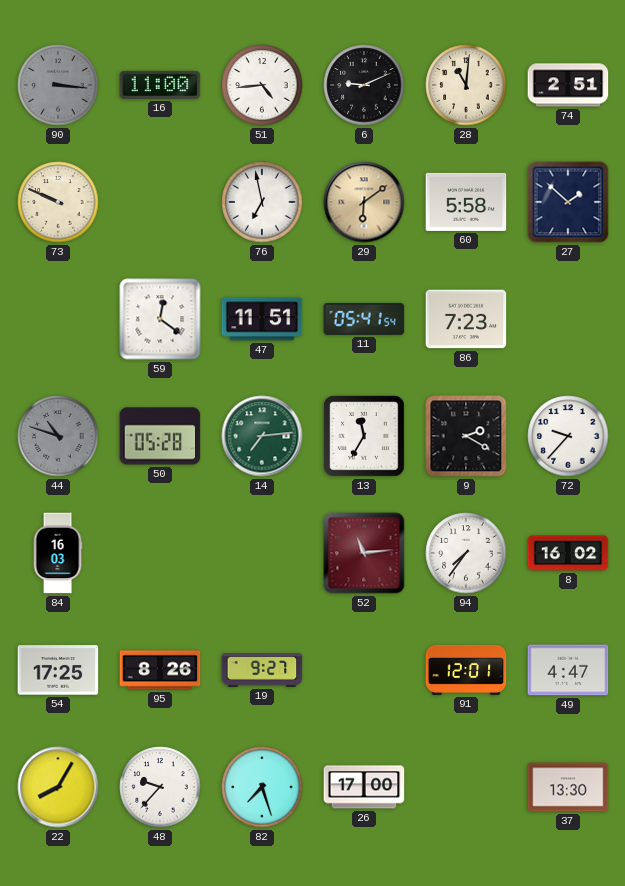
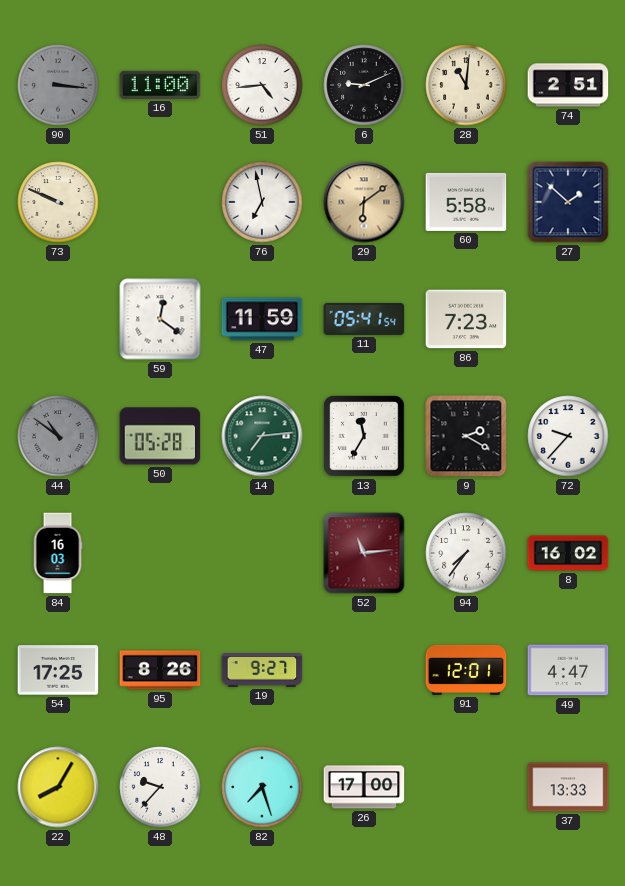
47: 11:51 -> 11:59
44: 10:48 -> 10:51
37: 13:30 -> 13:33
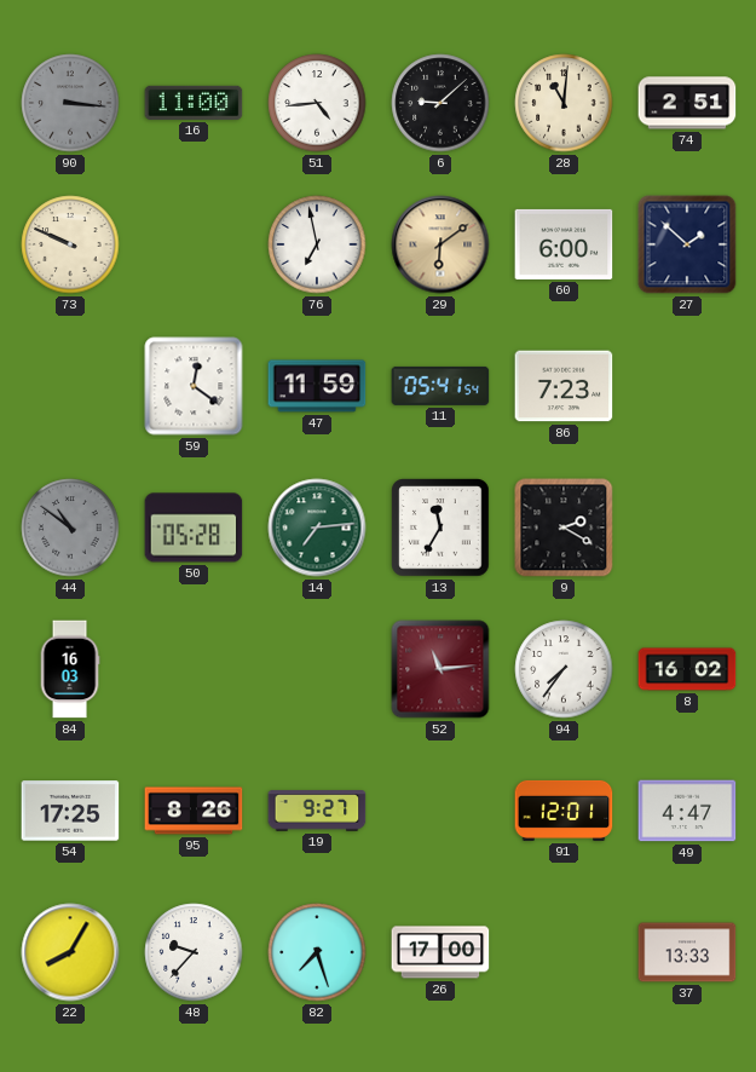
6: 9:11 -> 9:08
60: 5:58 -> 6:00
72: 9:37 -> none
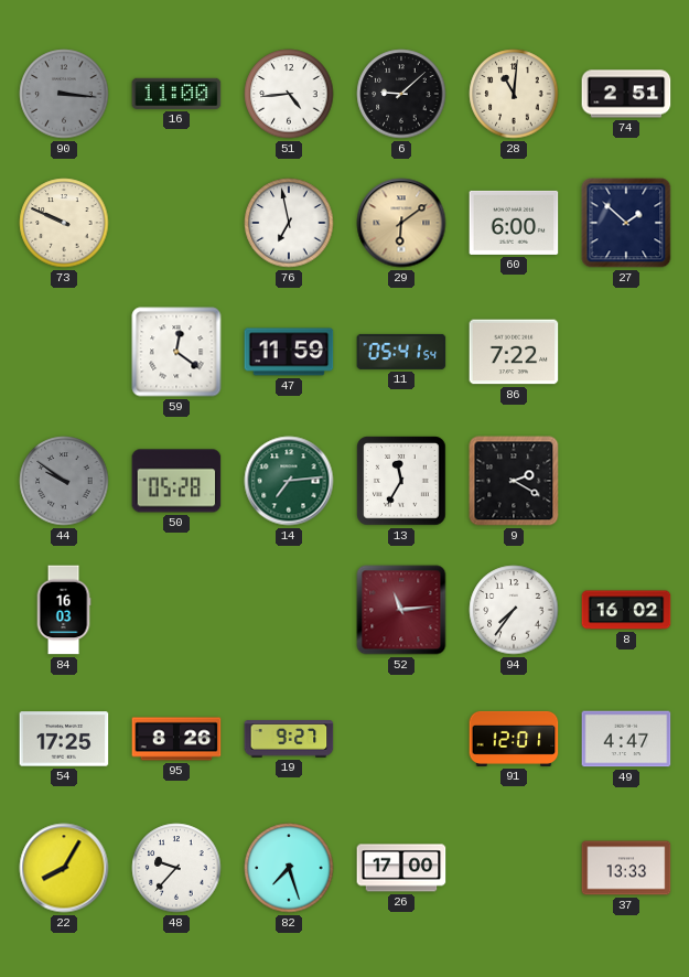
86: 7:23 -> 7:22
44: 10:51 -> 9:51
